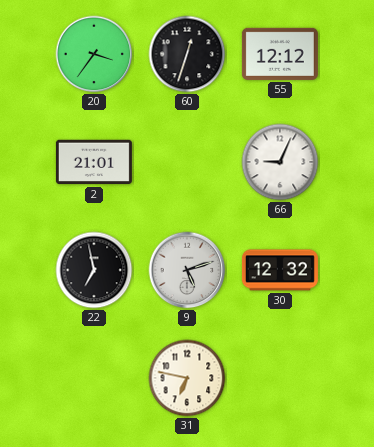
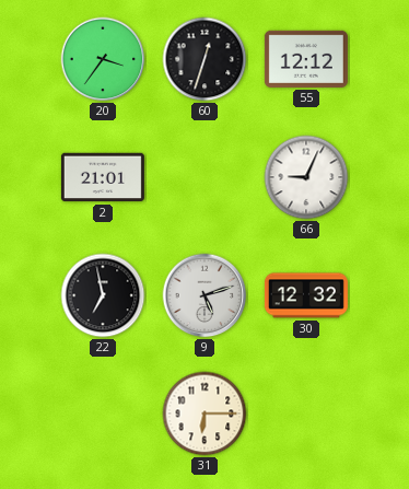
31: 6:47 -> 6:15
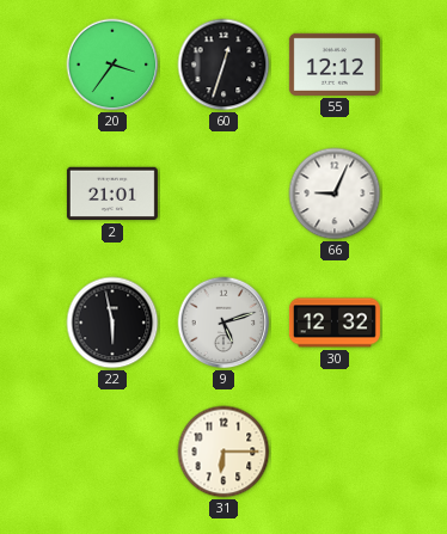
22: 6:58 -> 5:58
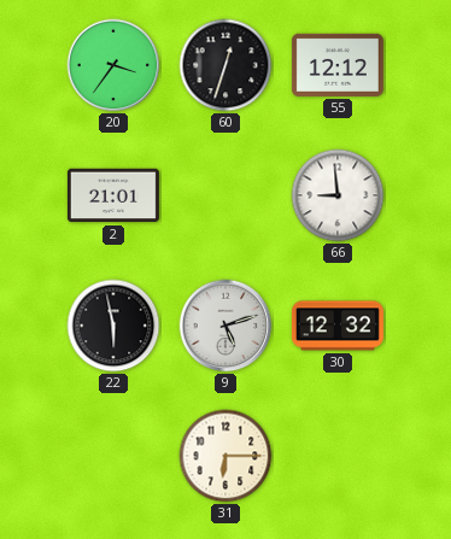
66: 9:04 -> 8:59
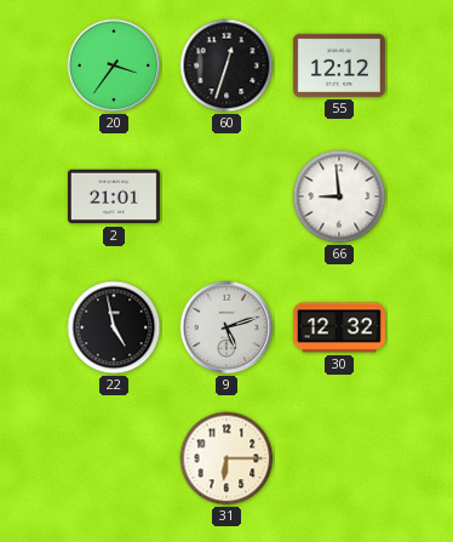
22: 5:58 -> 4:58
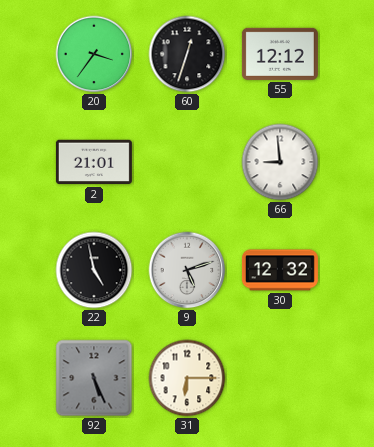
92: none -> 5:26
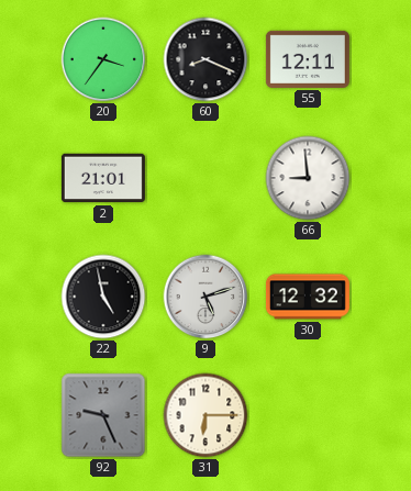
60: 12:33 -> 8:19
55: 12:12 -> 12:11
92: 5:26 -> 9:26
